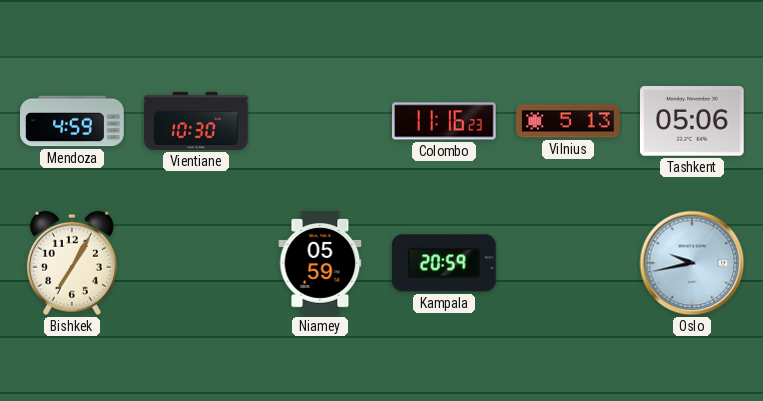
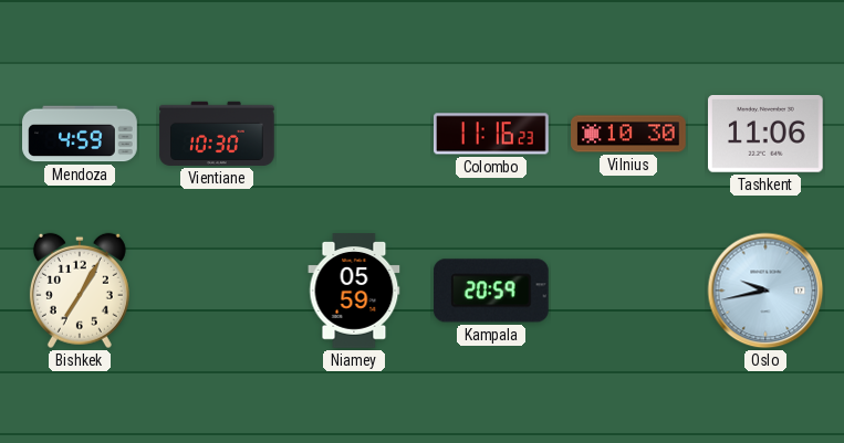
Vilnius: 5:13 -> 10:30
Tashkent: 05:06 -> 11:06
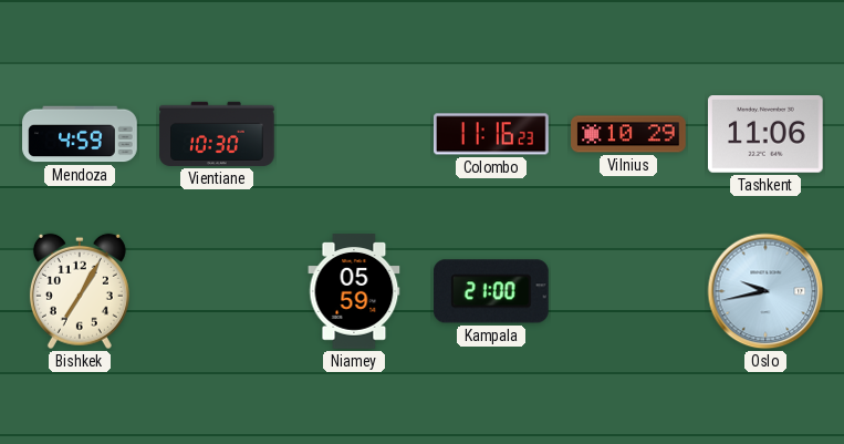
Vilnius: 10:30 -> 10:29
Kampala: 20:59 -> 21:00
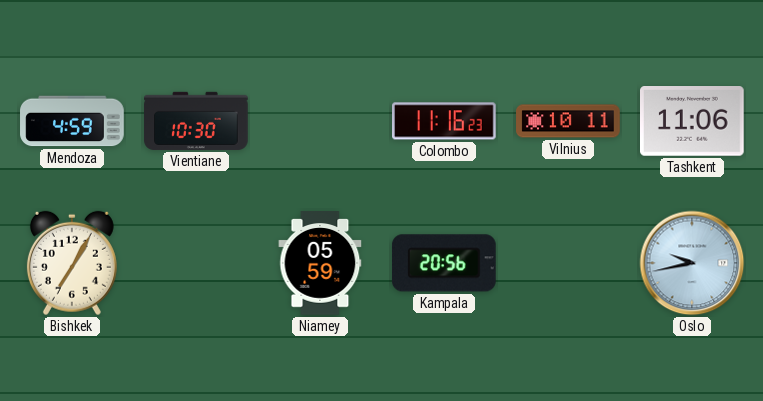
Vilnius: 10:29 -> 10:11
Kampala: 21:00 -> 20:56
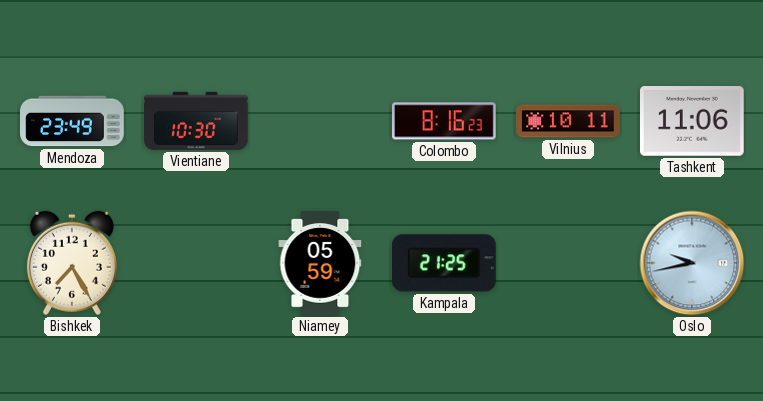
Mendoza: 4:59 -> 23:49
Colombo: 11:16 -> 8:16
Bishkek: 7:05 -> 7:25
Kampala: 20:56 -> 21:25
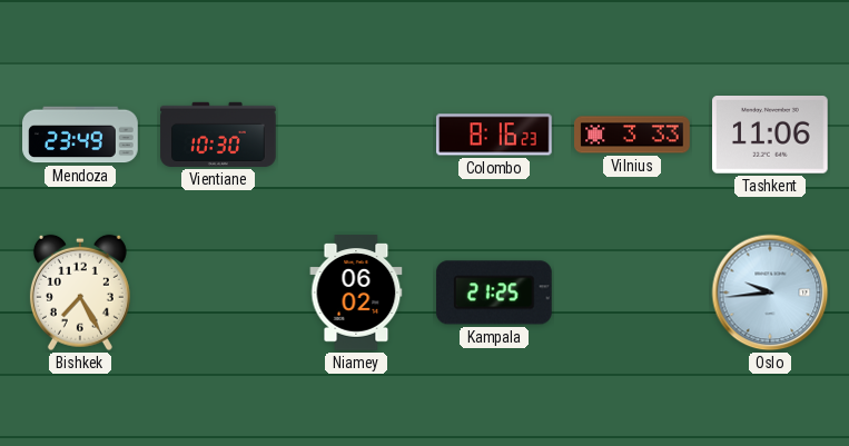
Vilnius: 10:11 -> 3:33
Niamey: 05:59 -> 06:02
Oslo: 9:43 -> 9:44
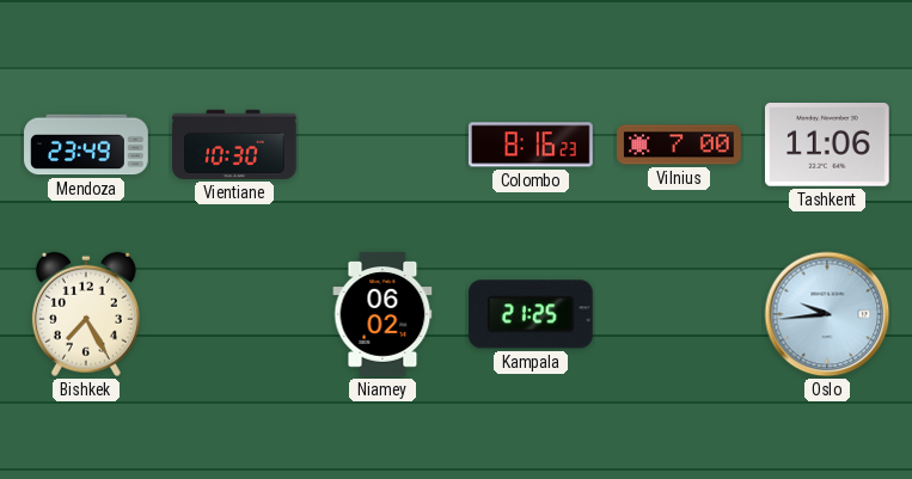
Vilnius: 3:33 -> 7:00
